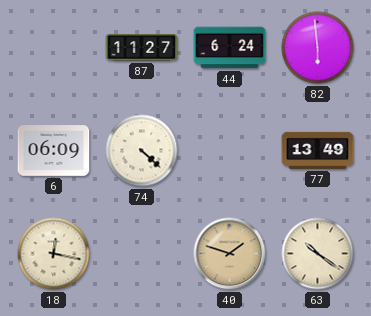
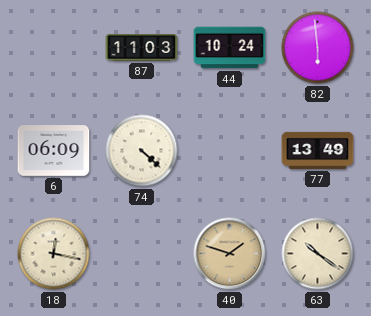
87: 11:27 -> 11:03
44: 6:24 -> 10:24
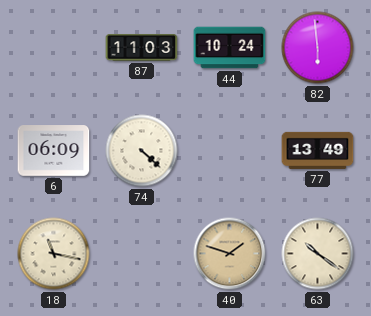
18: 12:17 -> 11:17
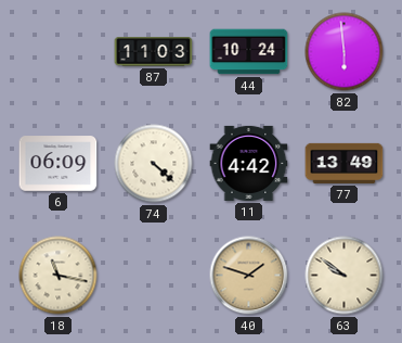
11: none -> 4:42
63: 10:21 -> 9:51
